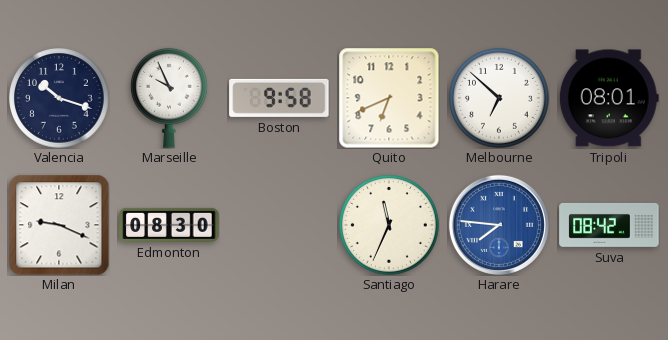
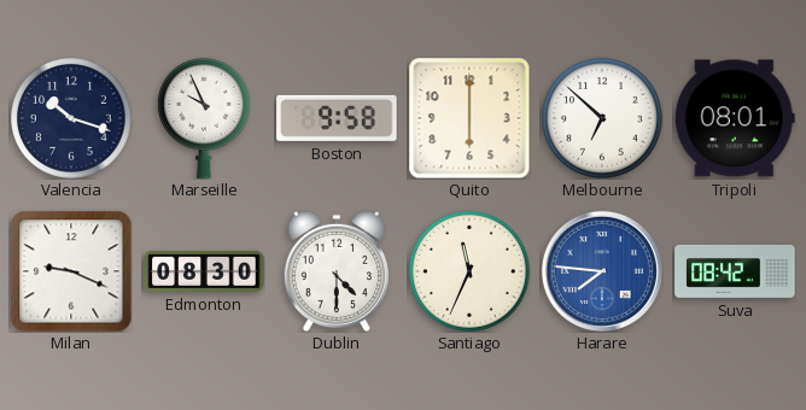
Quito: 6:41 -> 6:00
Dublin: none -> 4:30
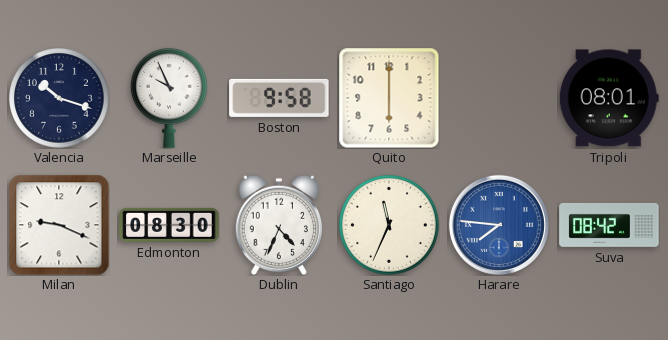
Melbourne: 6:52 -> none
Dublin: 4:30 -> 4:34
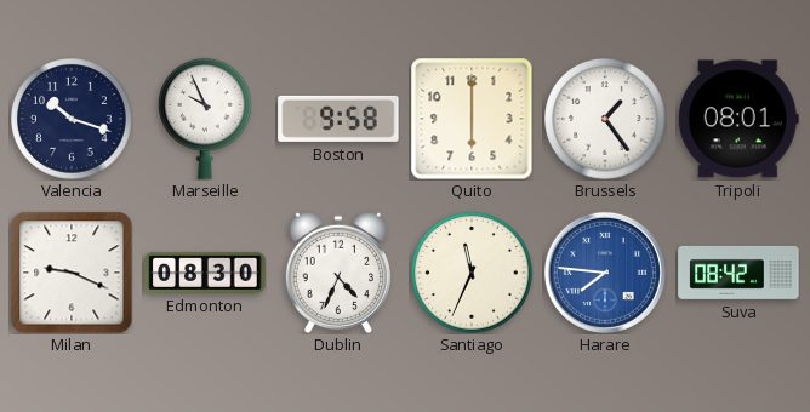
Brussels: none -> 1:24
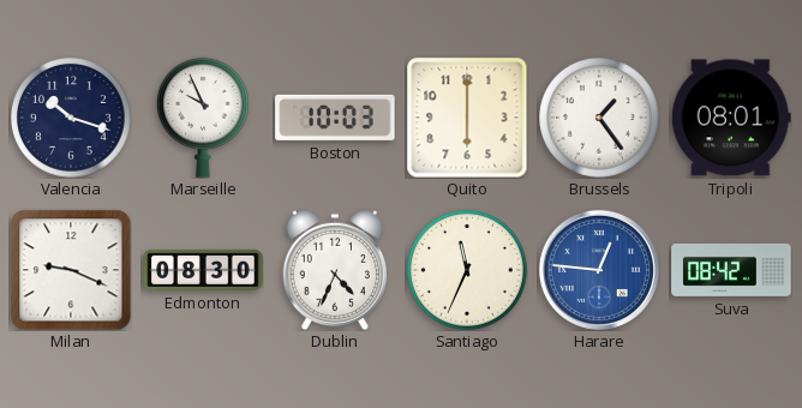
Boston: 9:58 -> 10:03
Harare: 7:46 -> 12:46
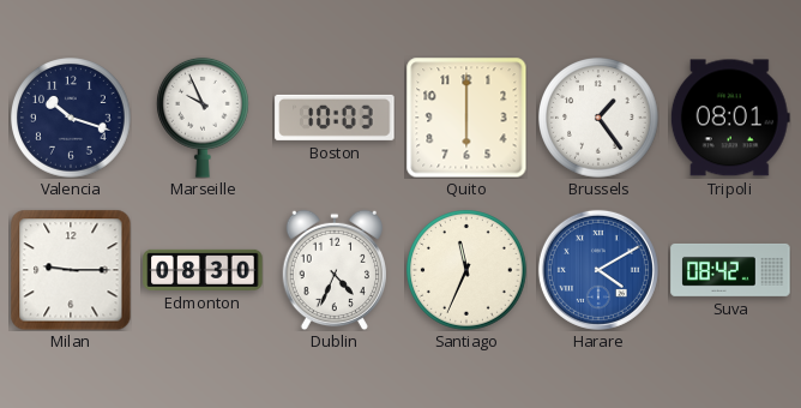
Milan: 9:19 -> 9:15
Harare: 12:46 -> 4:10
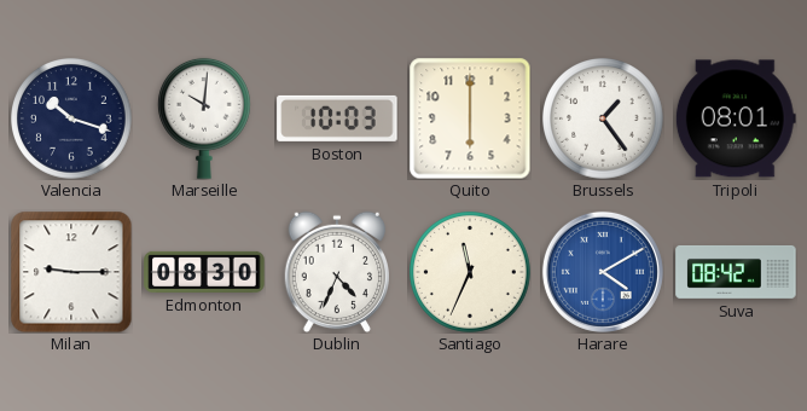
Marseille: 9:56 -> 10:01
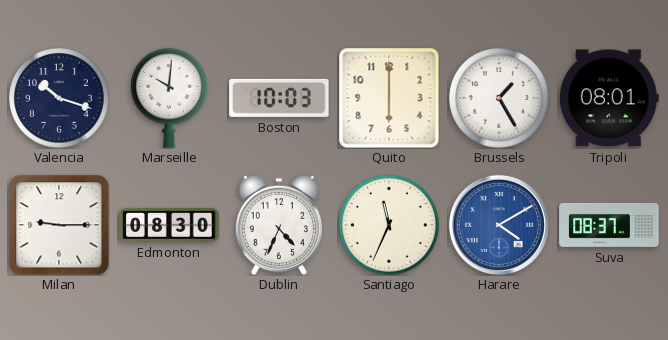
Brussels: 1:24 -> 1:25
Suva: 08:42 -> 08:37
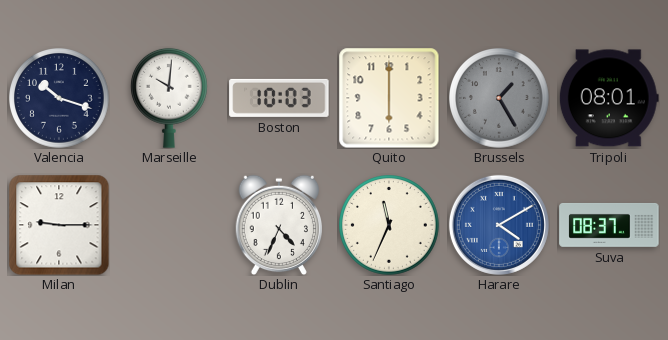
Brussels dial: white -> grey
Edmonton: 08:30 -> none
